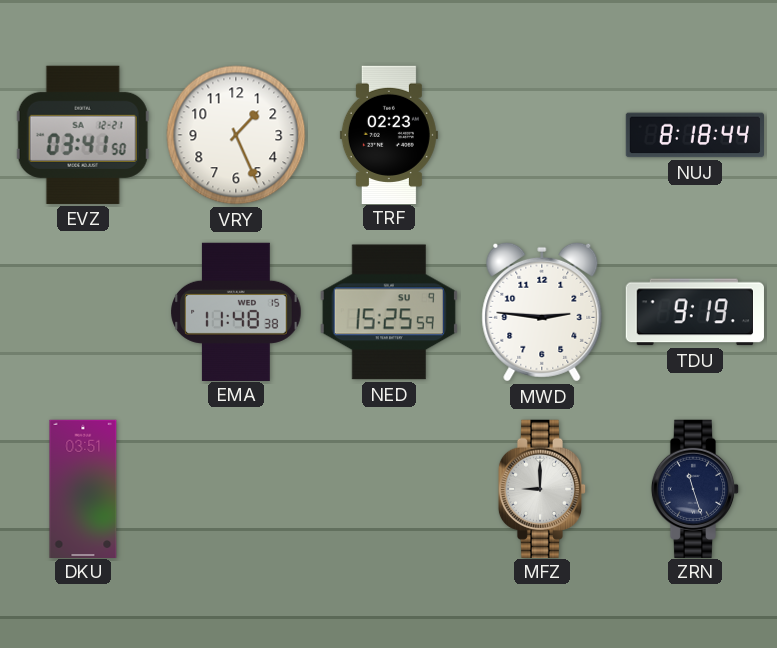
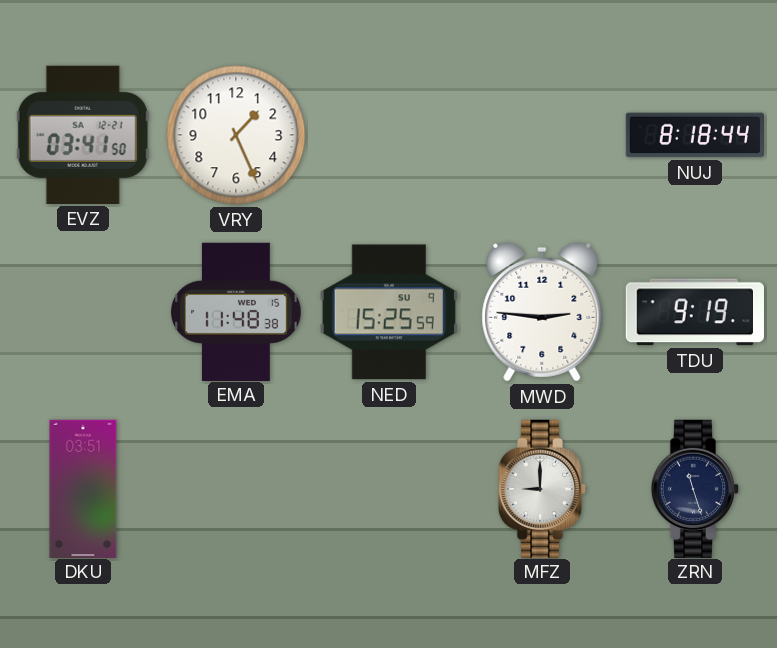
TRF: 02:23 -> none
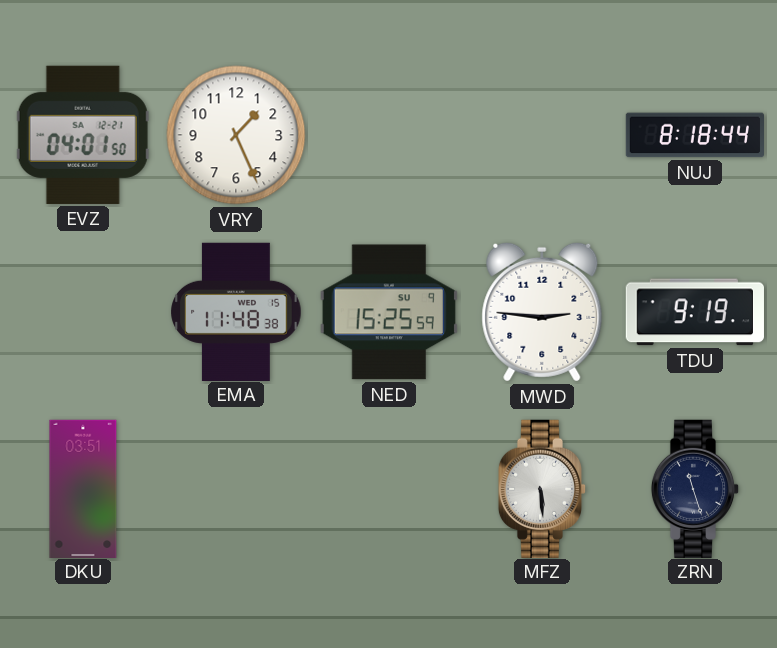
EVZ: 03:41 -> 04:01
MFZ: 9:00 -> 5:29
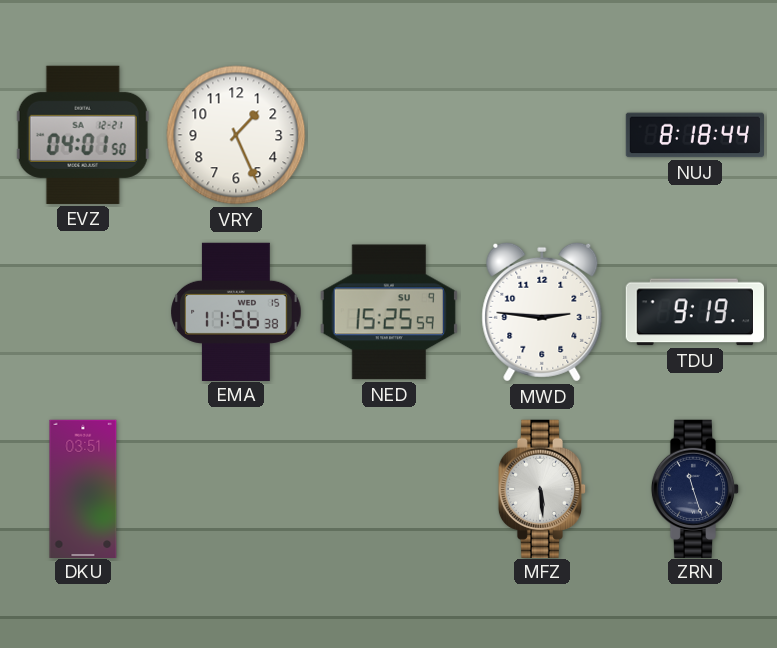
EMA: 11:48 -> 11:56
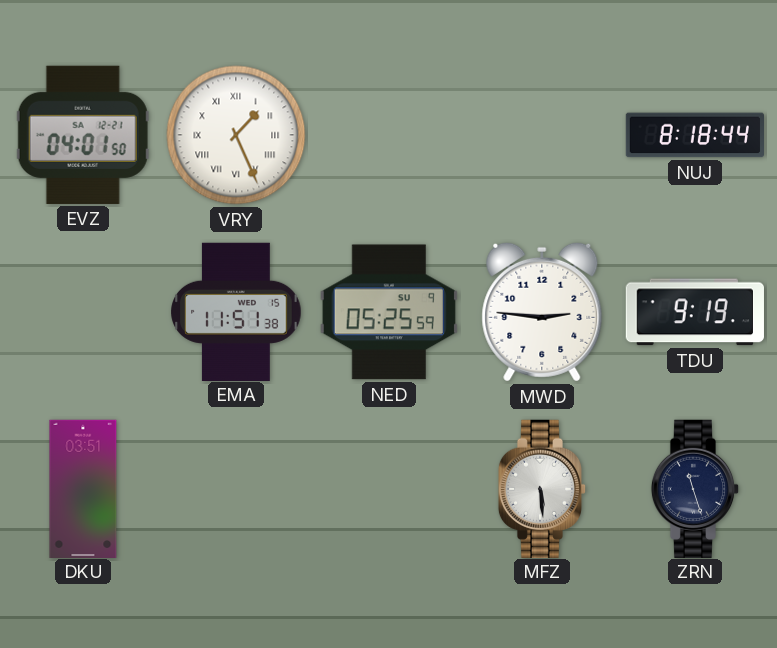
VRY numerals: Arabic -> Roman
EMA: 11:56 -> 11:51
NED: 15:25 -> 05:25
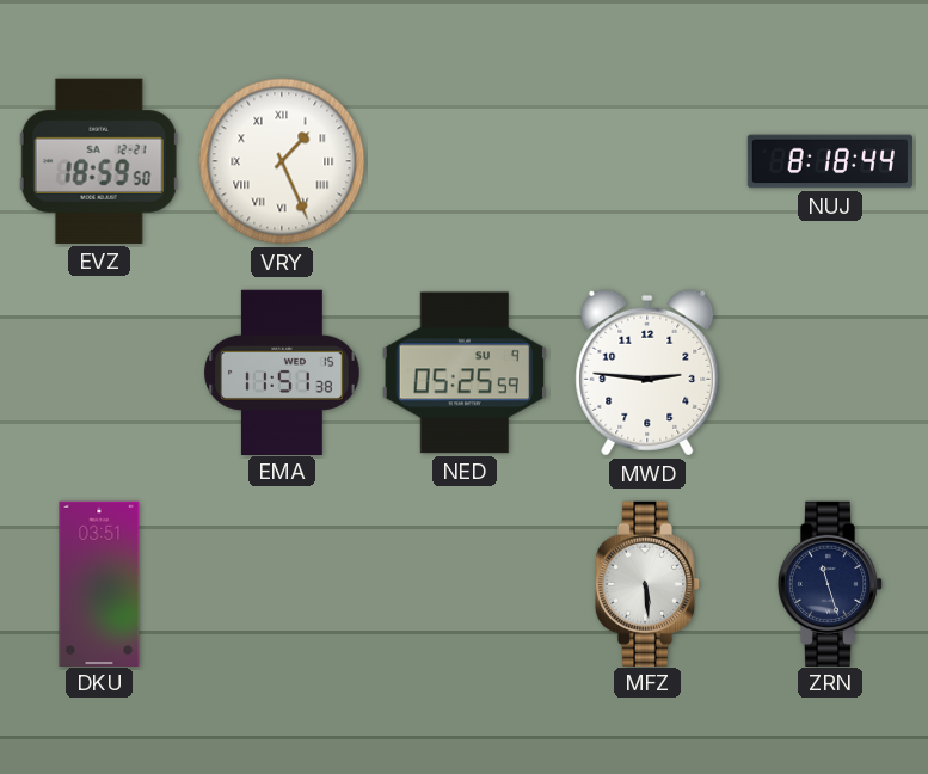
EVZ: 04:01 -> 18:59
TDU: 9:19 -> none
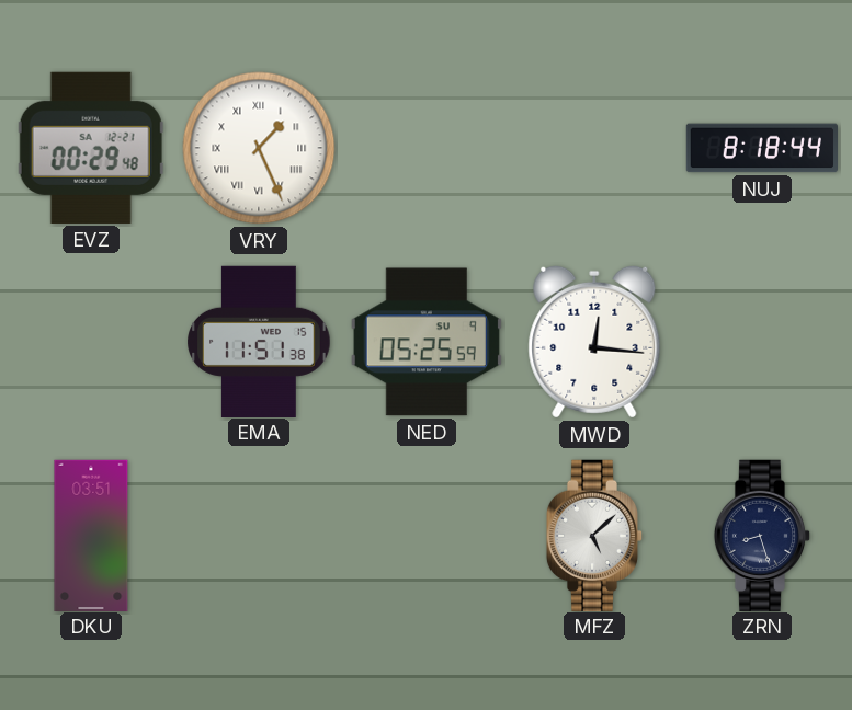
EVZ: 18:59 -> 00:29
MWD: 2:46 -> 12:16
MFZ: 5:29 -> 5:08
ZRN: 11:27 -> 8:27
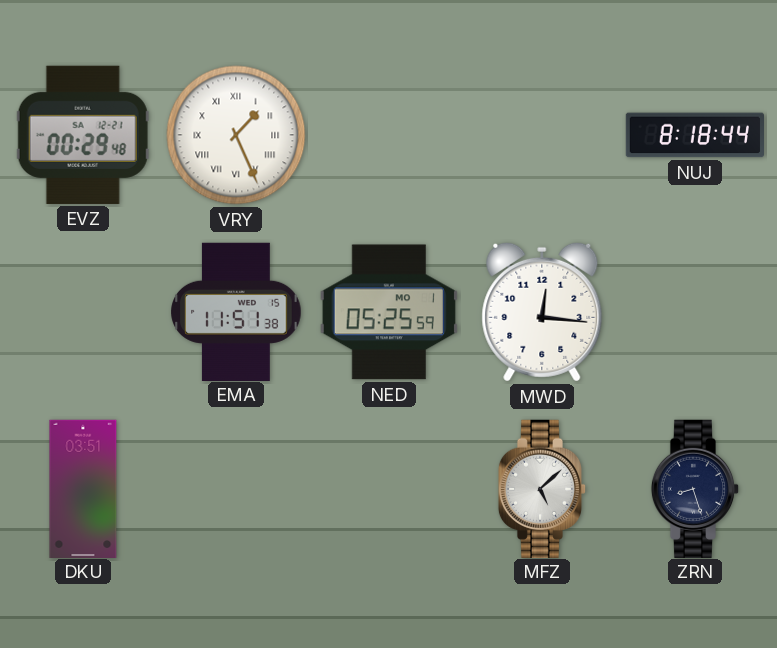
NED date: SU 9 -> MO 1
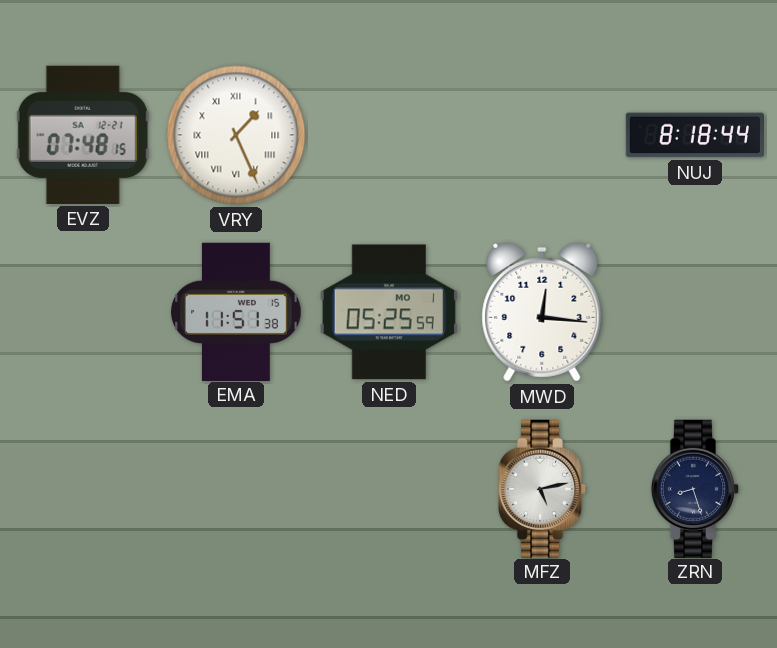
EVZ: 00:29 -> 07:48
DKU: 03:51 -> none
MFZ: 5:08 -> 5:13
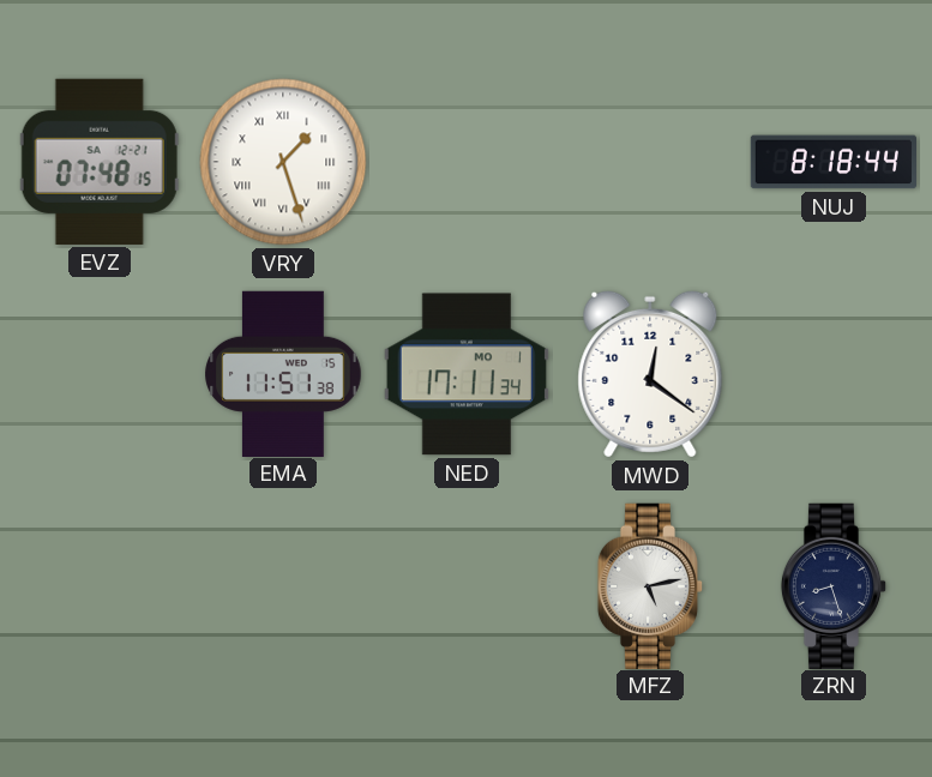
VRY: 1:26 -> 1:27
NED: 05:25 -> 17:11
MWD: 12:16 -> 12:21
